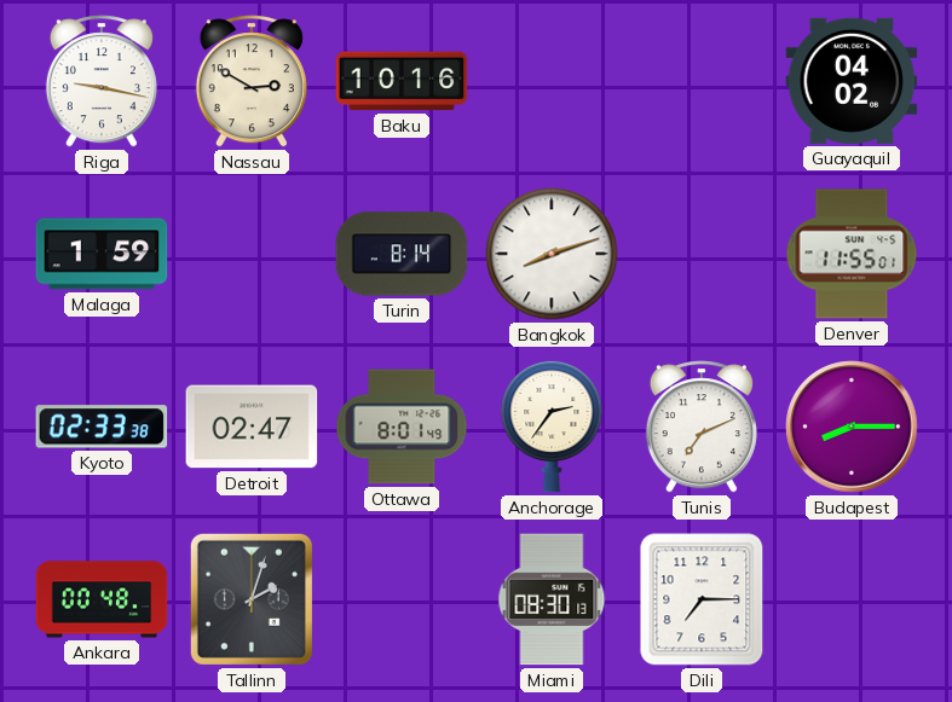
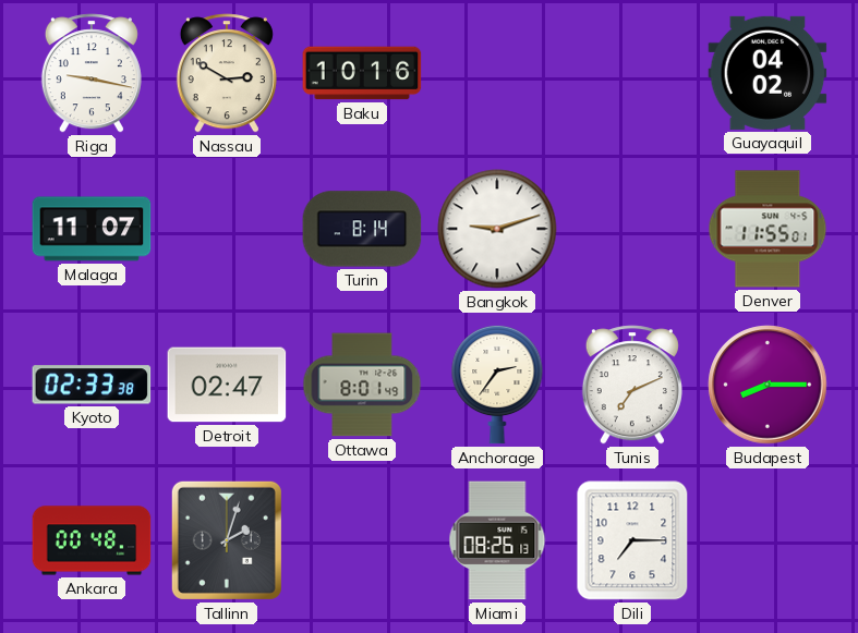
Malaga: 1:59 -> 11:07
Bangkok: 8:12 -> 9:12
Miami: 08:30 -> 08:26
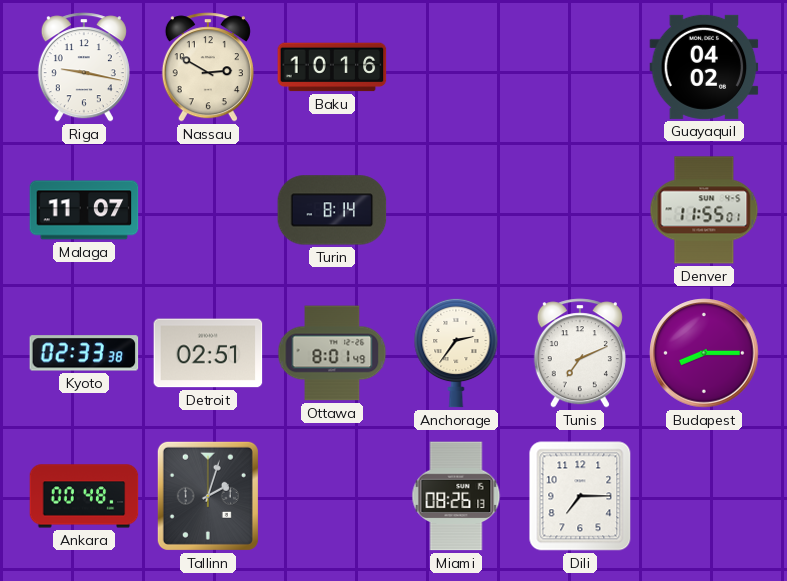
Bangkok: 9:12 -> none
Detroit: 02:47 -> 02:51
